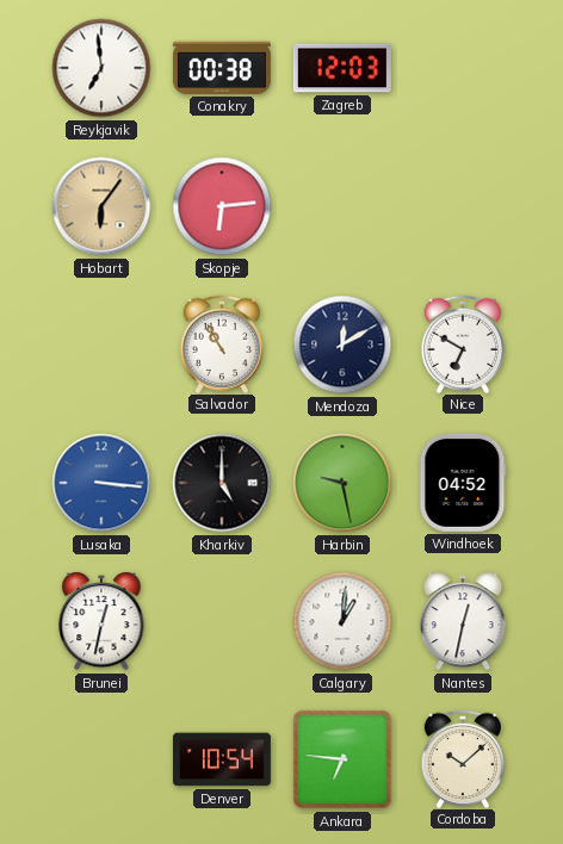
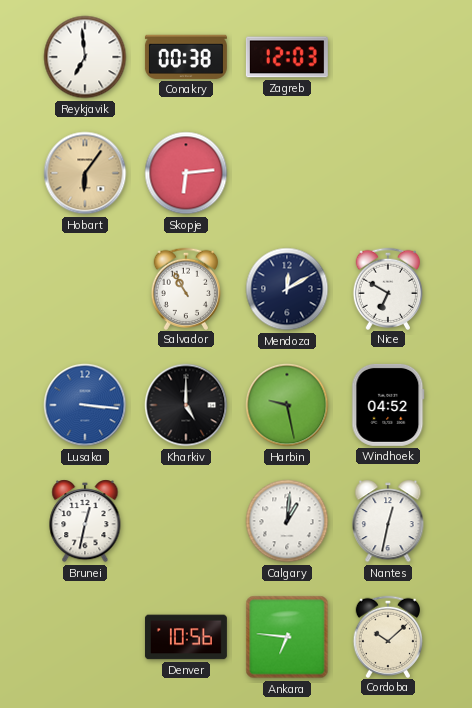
Denver: 10:54 -> 10:56
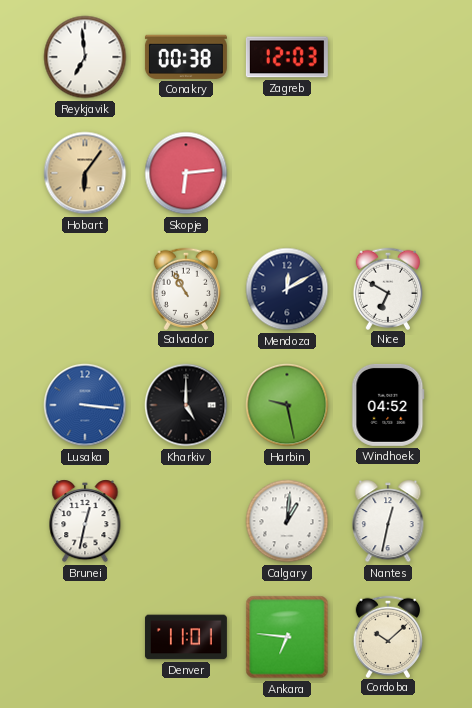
Denver: 10:56 -> 11:01
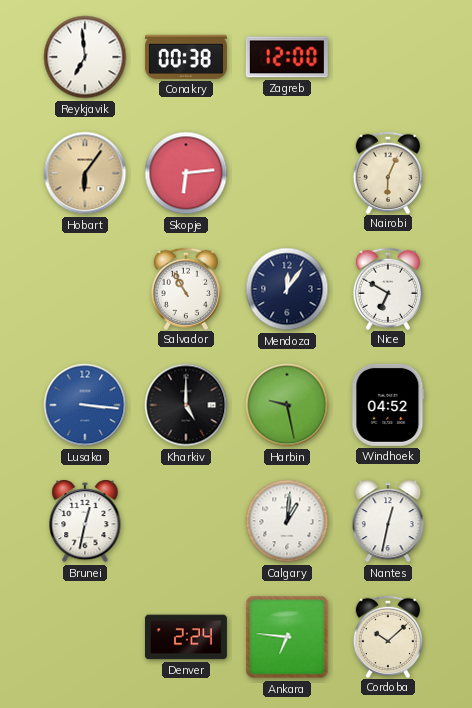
Zagreb: 12:03 -> 12:00
Nairobi: none -> 6:04
Mendoza: 12:10 -> 12:06
Denver: 11:01 -> 2:24
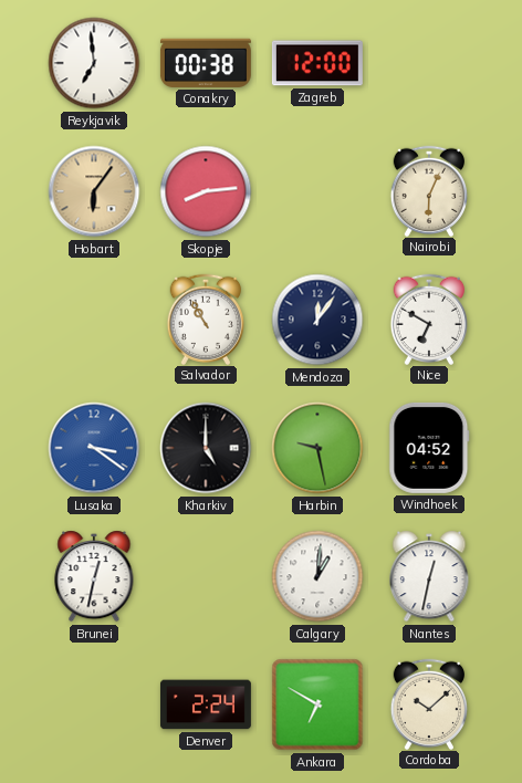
Skopje: 6:14 -> 8:14
Lusaka: 3:16 -> 3:21
Ankara: 6:46 -> 6:50
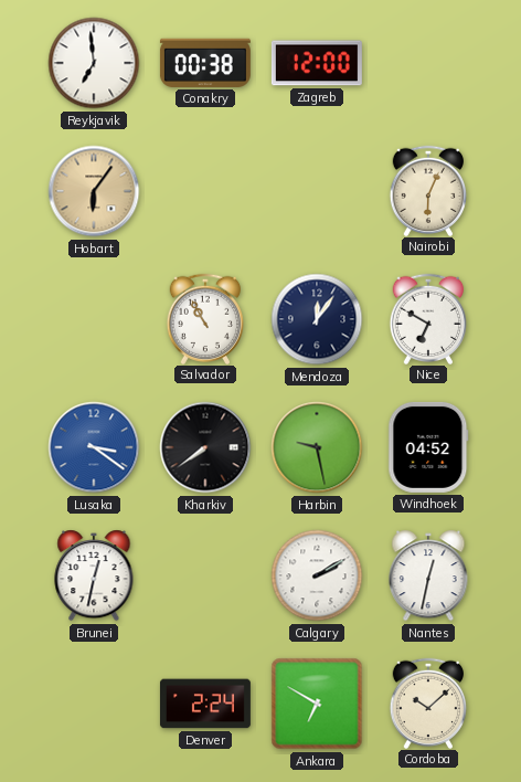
Skopje: 8:14 -> none
Kharkiv: 5:00 -> 7:39
Calgary: 1:01 -> 2:10
